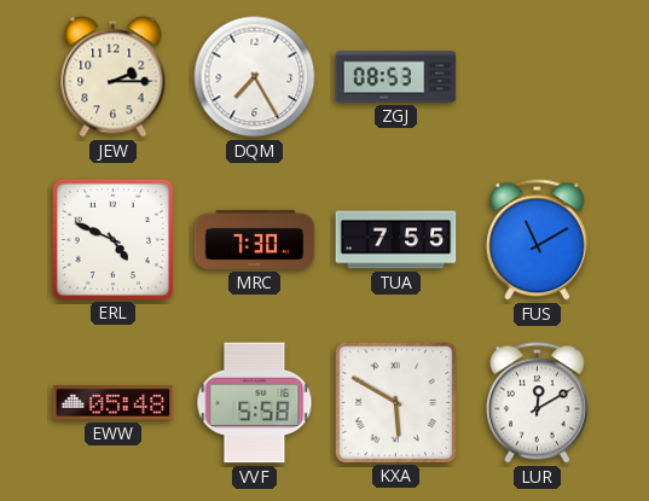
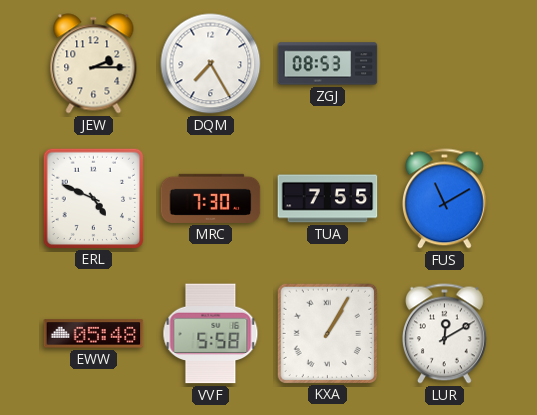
KXA: 5:50 -> 1:05
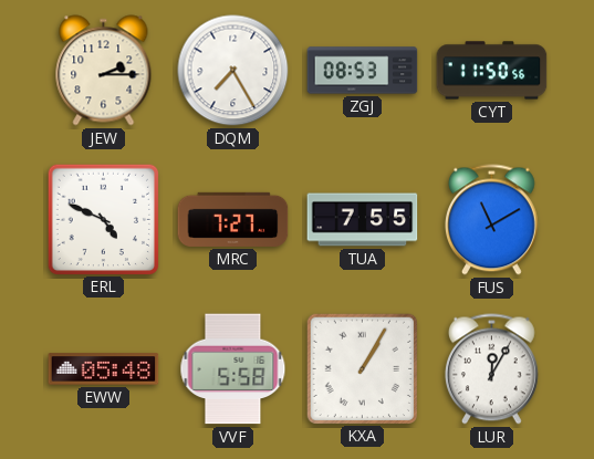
CYT: none -> 11:50
MRC: 7:30 -> 7:27
LUR: 12:10 -> 12:05
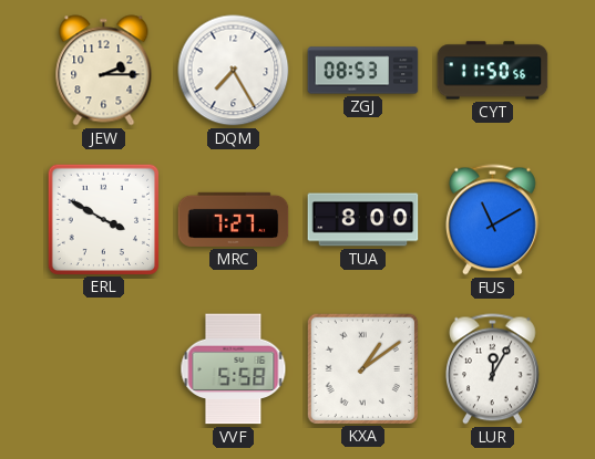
ERL: 4:49 -> 3:50
TUA: 7:55 -> 8:00
EWW: 05:48 -> none
KXA: 1:05 -> 1:09
